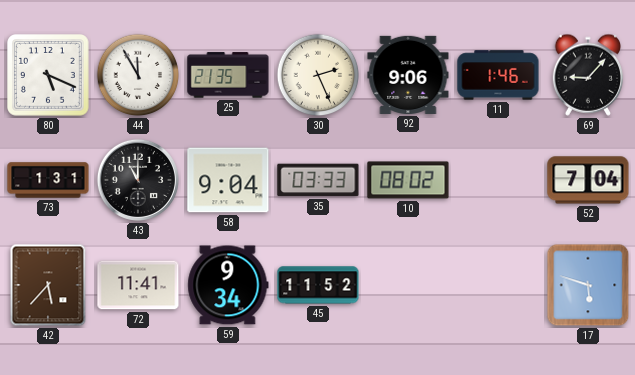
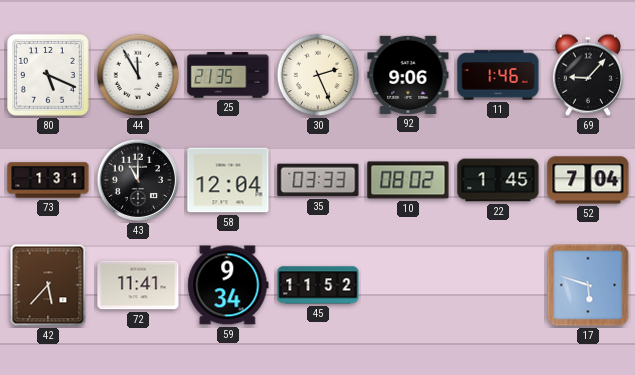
58: 9:04 -> 12:04
22: none -> 1:45
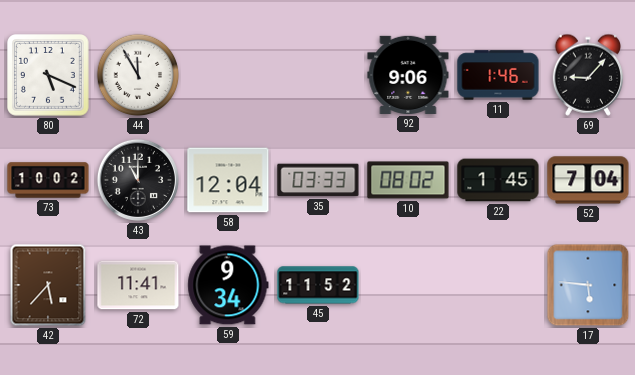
25: 21:35 -> none
30: 2:26 -> none
73: 1:31 -> 10:02
17: 5:48 -> 5:46
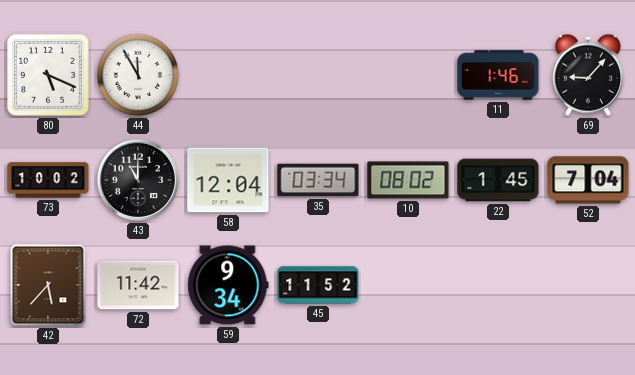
92: 9:06 -> none
35: 03:33 -> 03:34
72: 11:41 -> 11:42
17: 5:46 -> none
